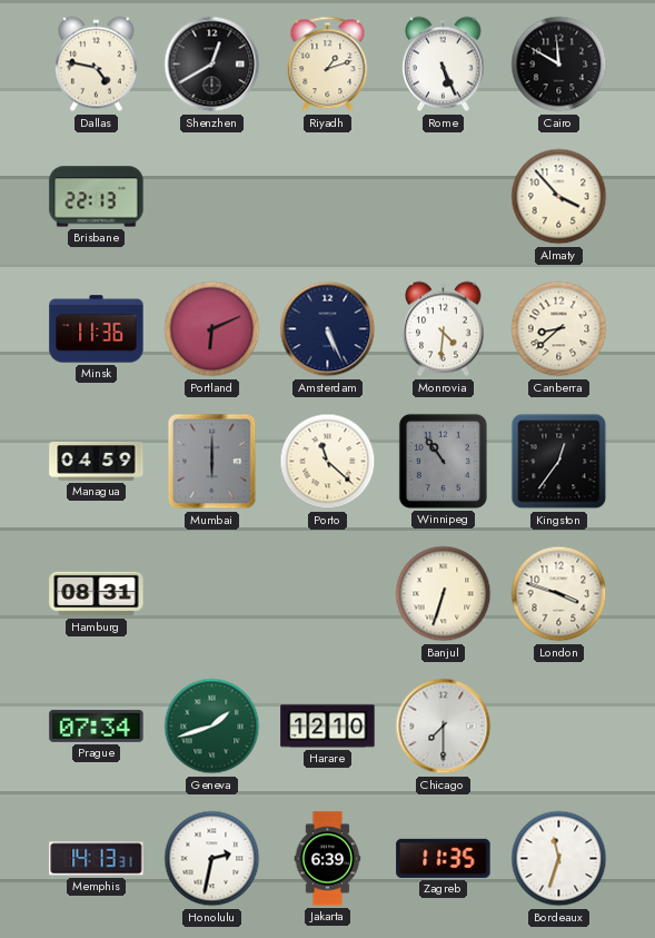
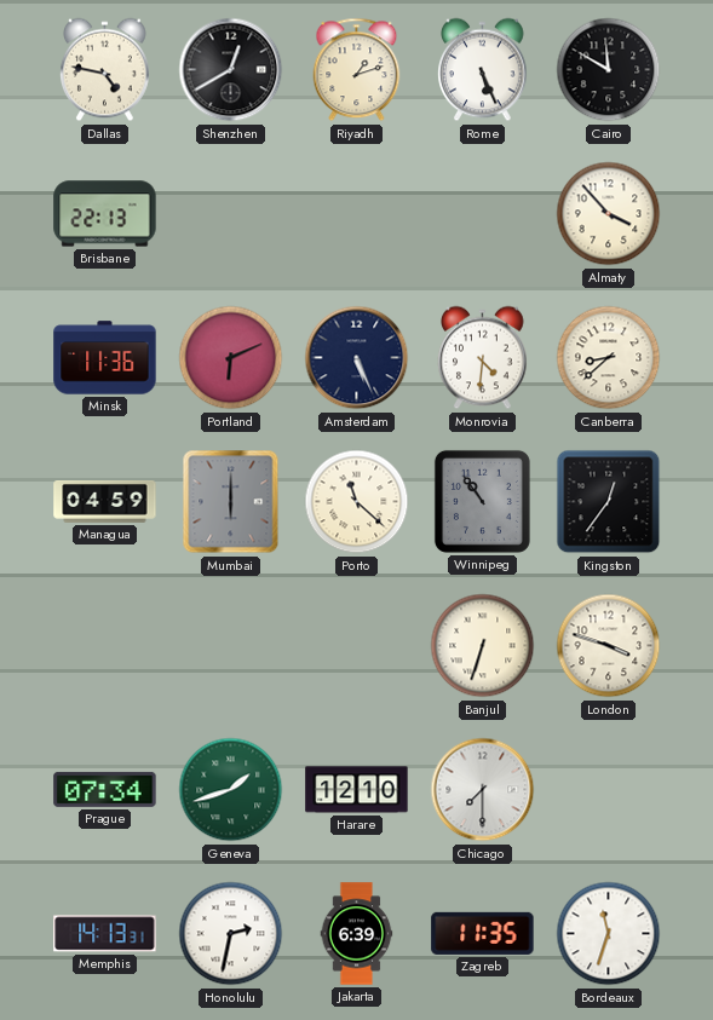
Hamburg: 08:31 -> none
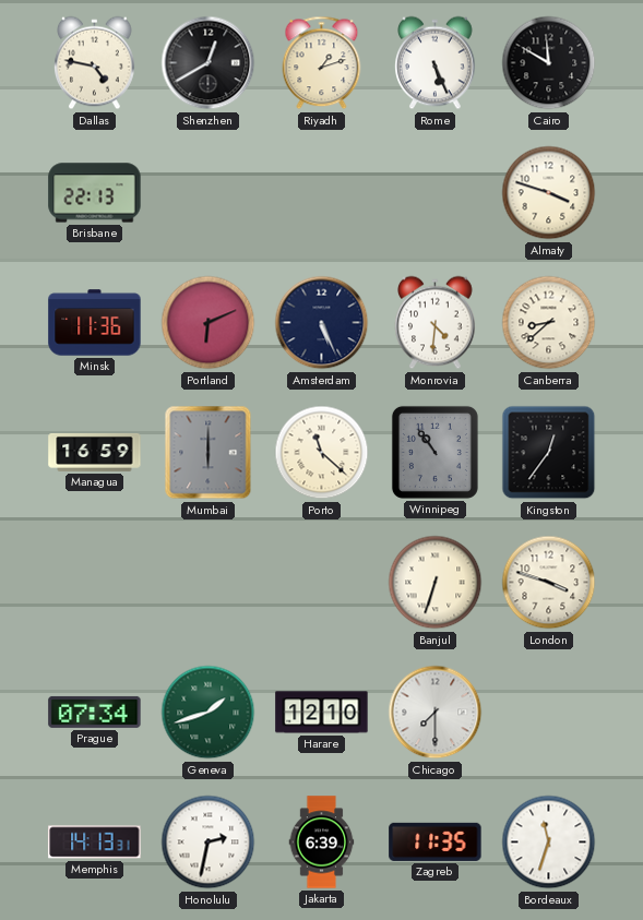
Almaty: 3:53 -> 3:48
Managua: 04:59 -> 16:59
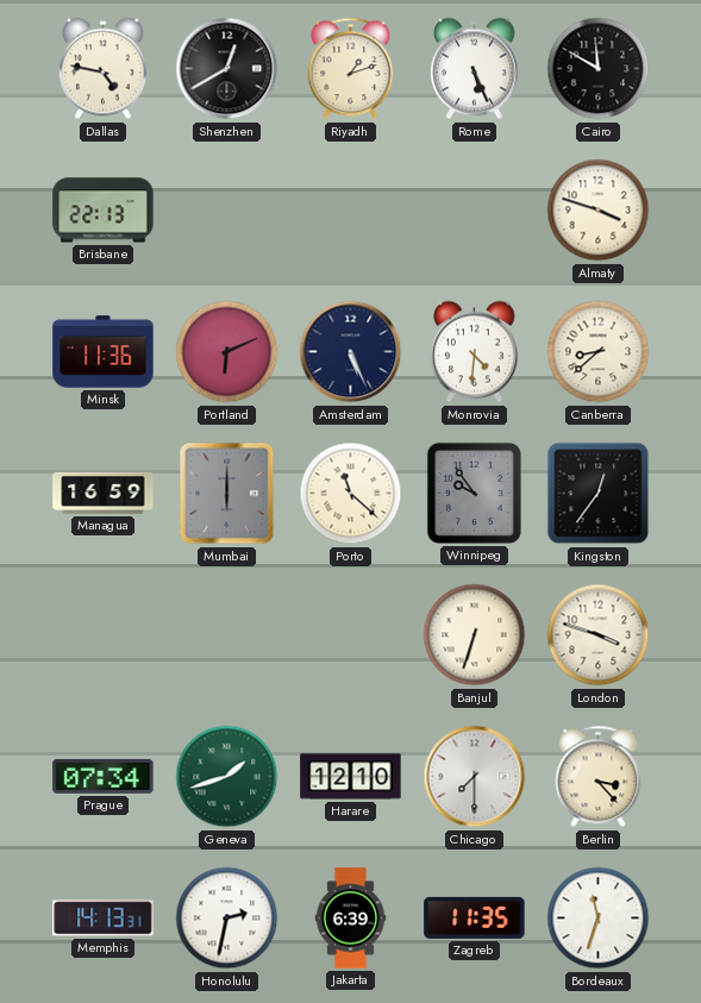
Winnipeg: 10:54 -> 9:54
Berlin: none -> 3:23
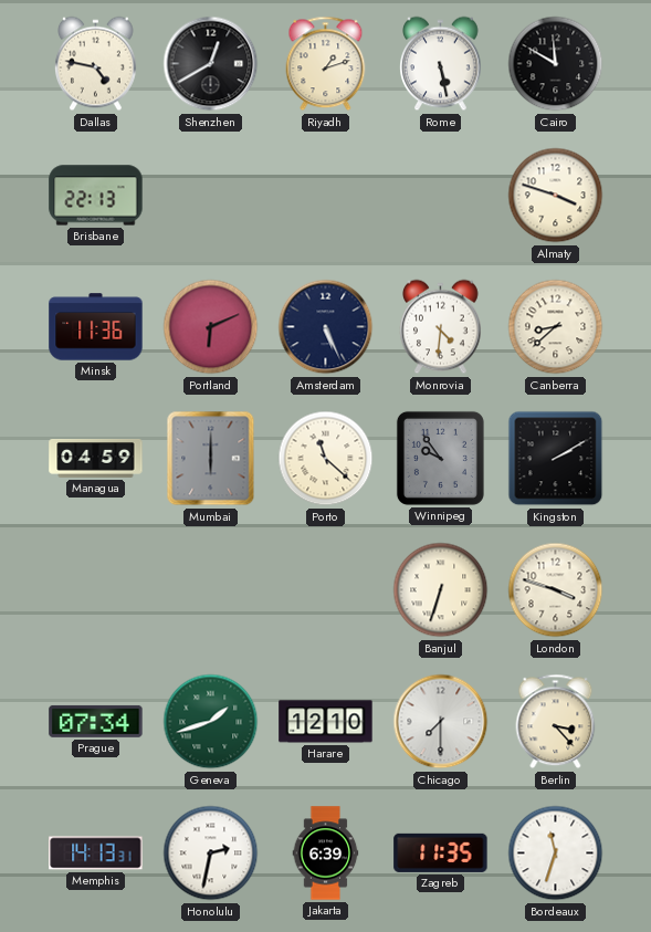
Rome: 5:26 -> 5:28
Managua: 16:59 -> 04:59
Kingston: 12:36 -> 2:10
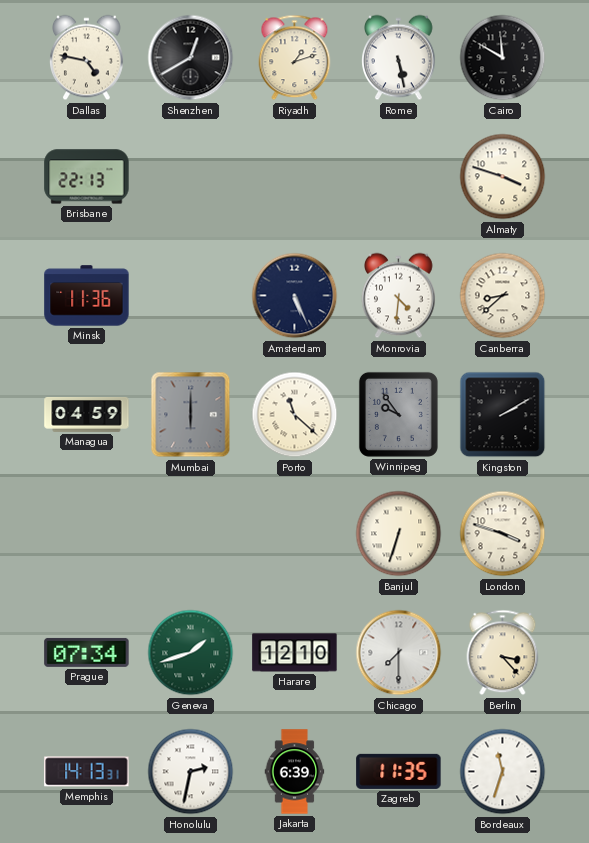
Portland: 6:11 -> none
